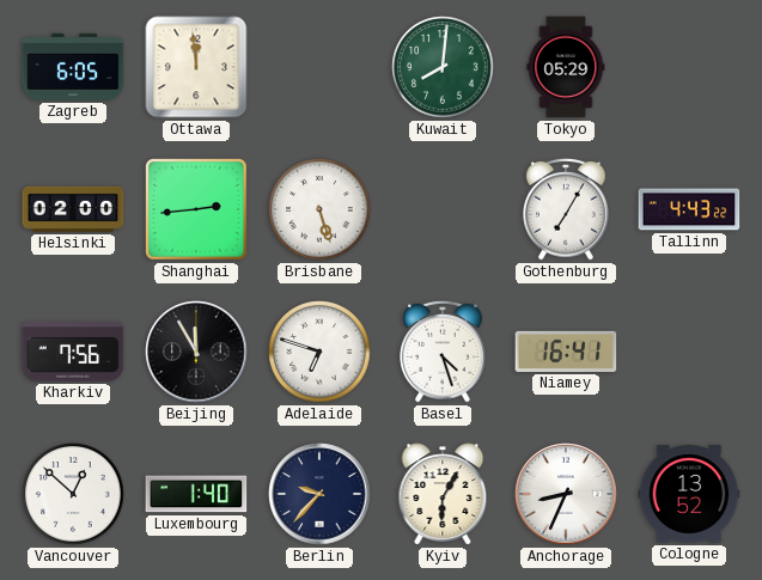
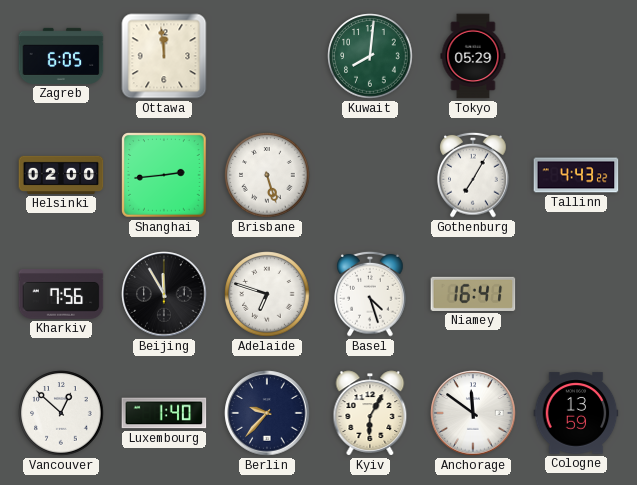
Anchorage: 8:34 -> 11:51
Cologne: 13:52 -> 13:59
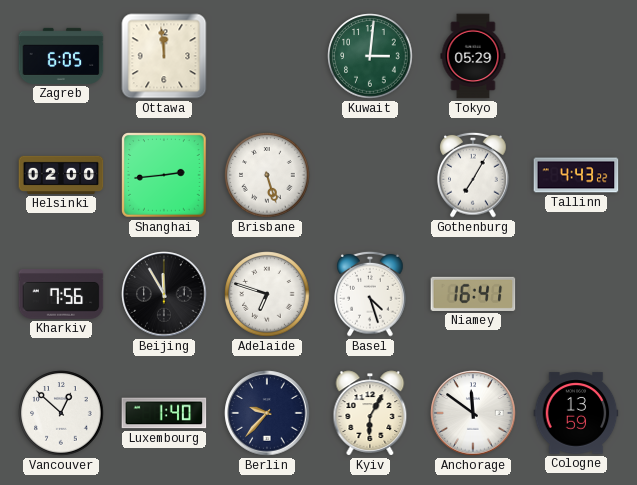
Kuwait: 8:01 -> 3:01
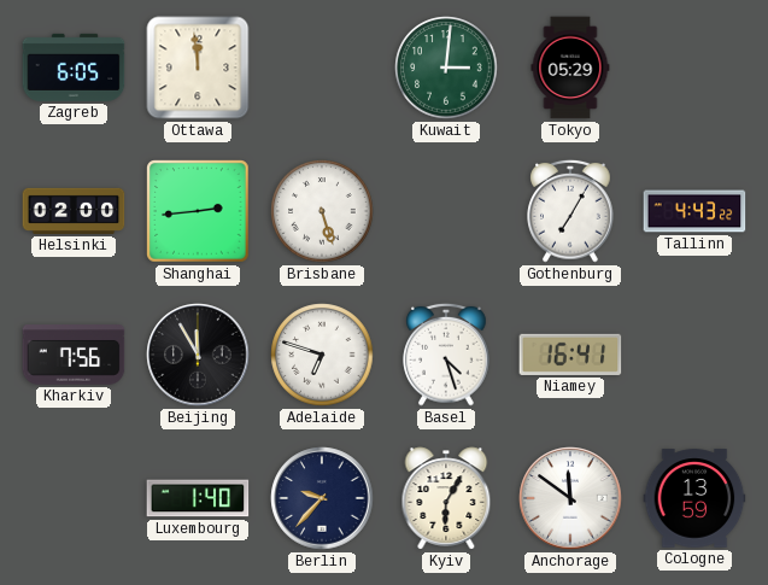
Vancouver: 12:52 -> none
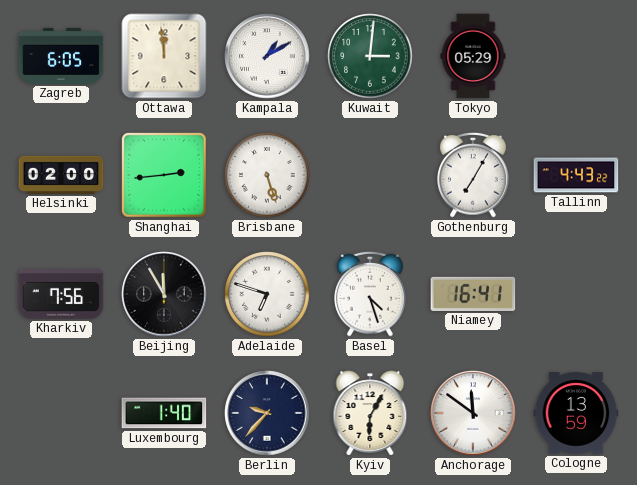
Kampala: none -> 1:10
